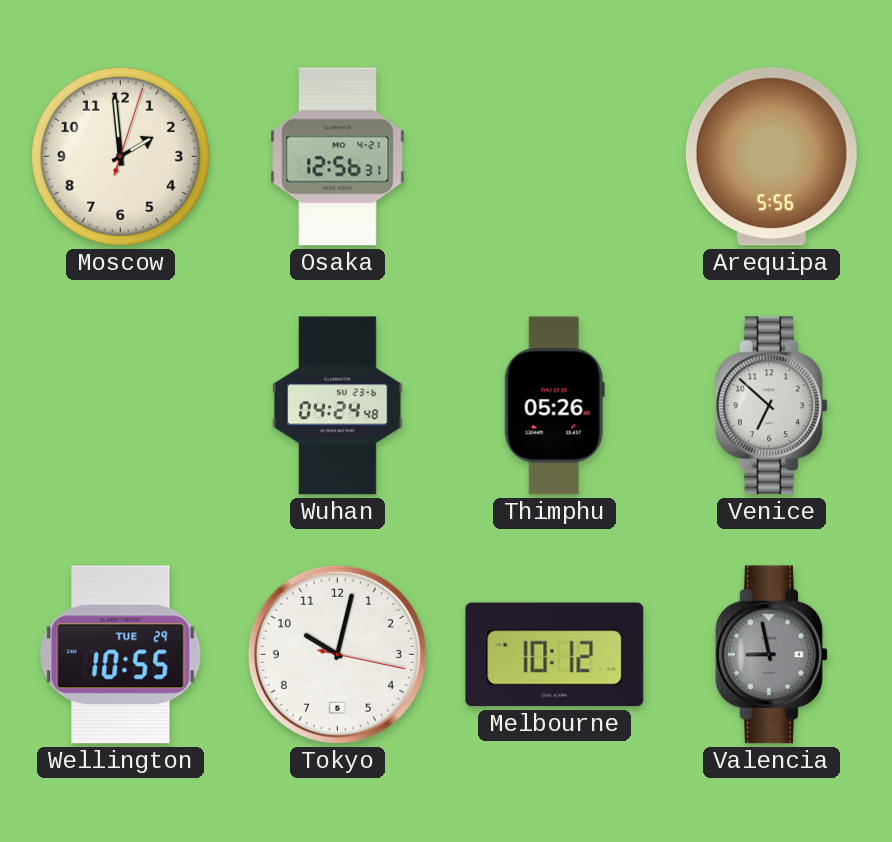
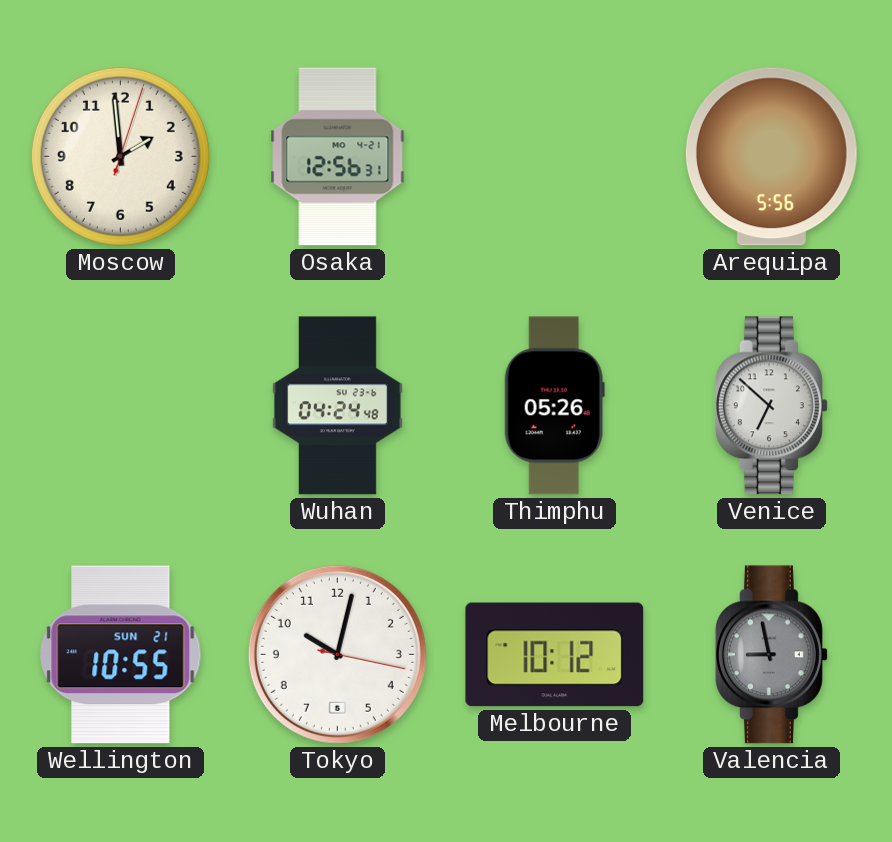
Wellington date: TUE 29 -> SUN 21
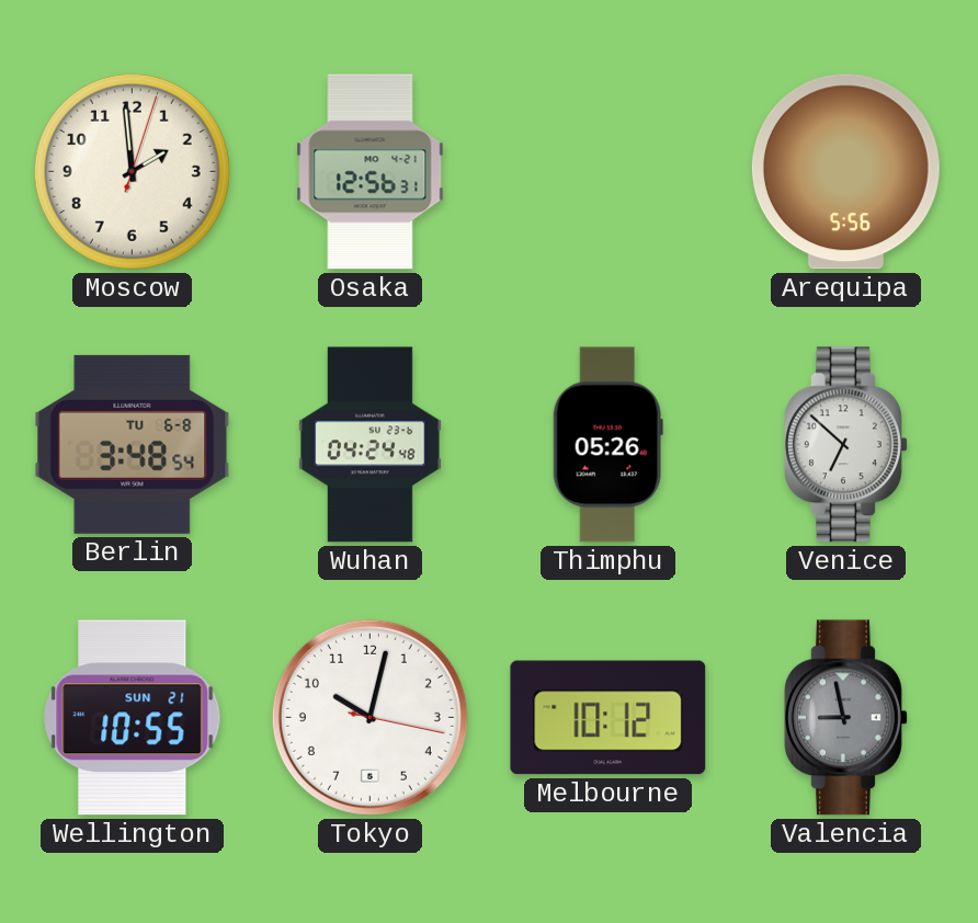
Berlin: none -> 3:48
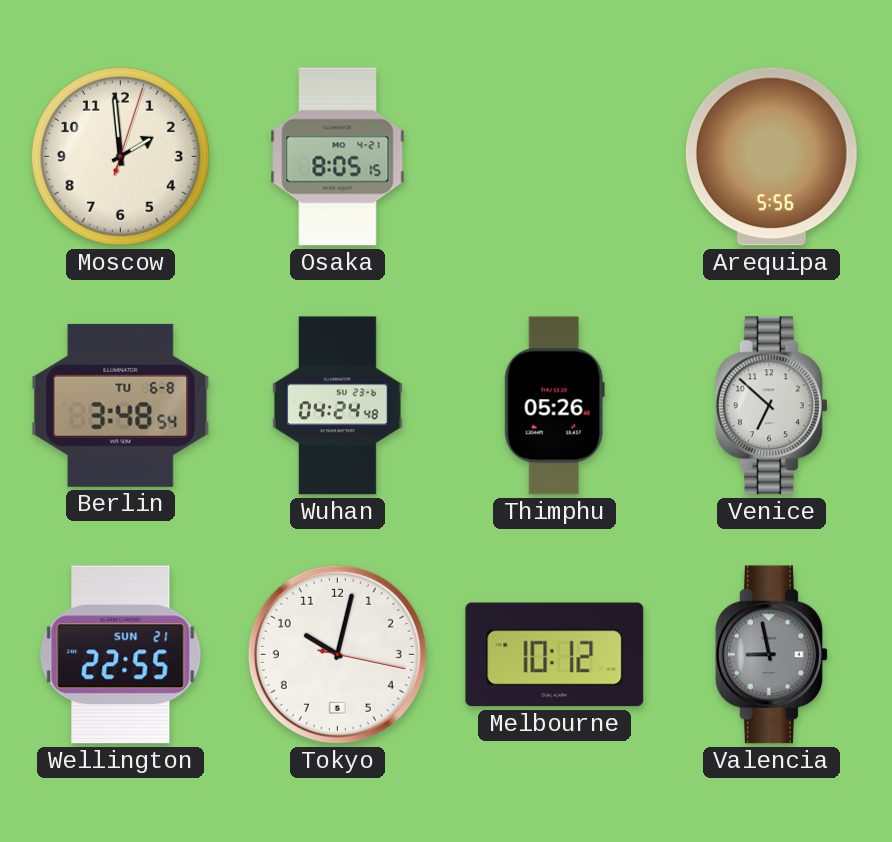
Osaka: 12:56 -> 8:05
Wellington: 10:55 -> 22:55
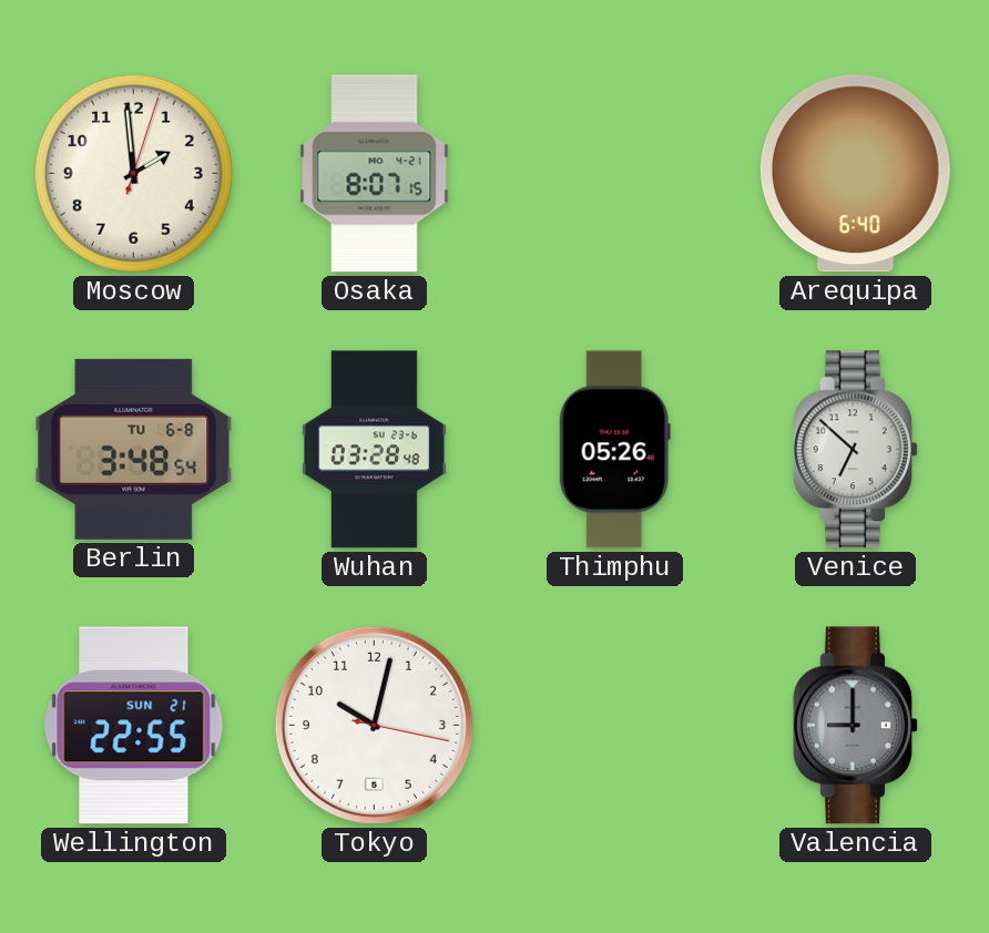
Osaka: 8:05 -> 8:07
Arequipa: 5:56 -> 6:40
Wuhan: 04:24 -> 03:28
Melbourne: 10:12 -> none
Valencia: 8:58 -> 9:00
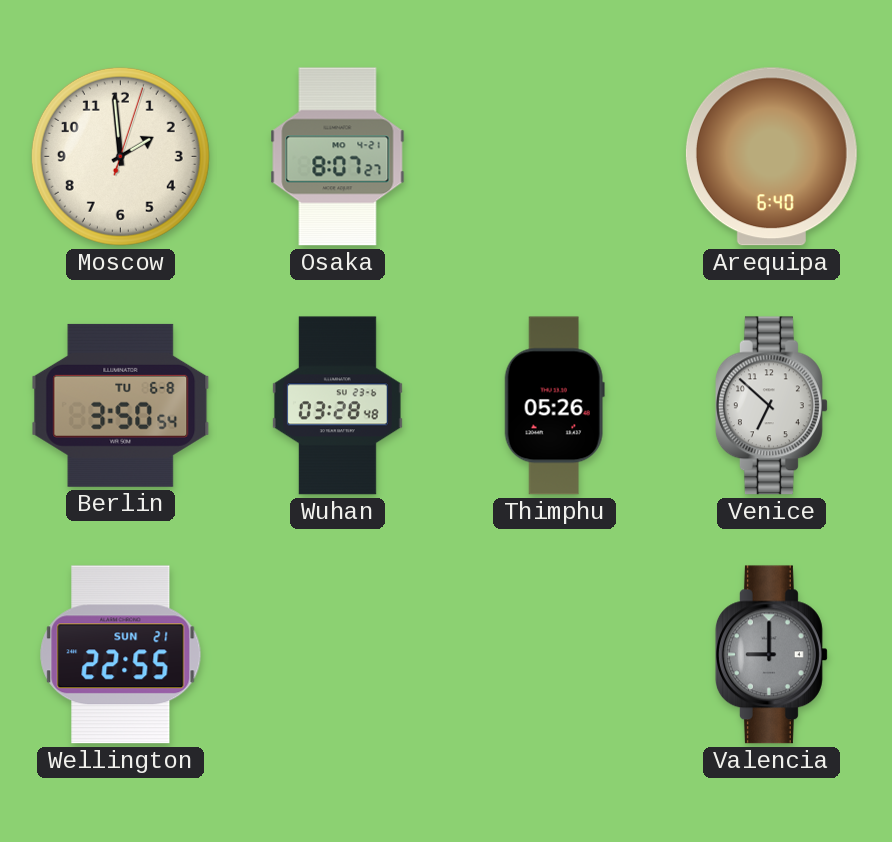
Osaka: 8:07:15 -> 8:07:27
Berlin: 3:48 -> 3:50
Tokyo: 10:02 -> none
